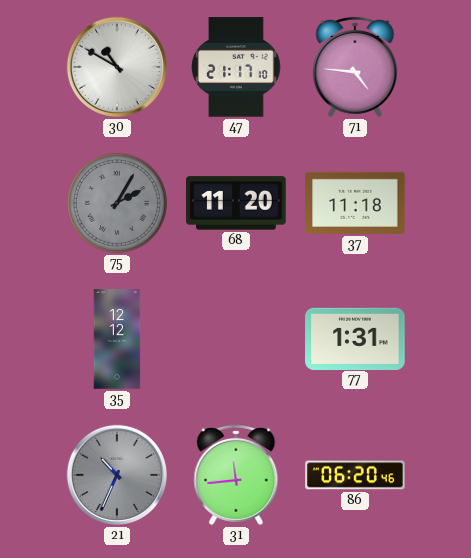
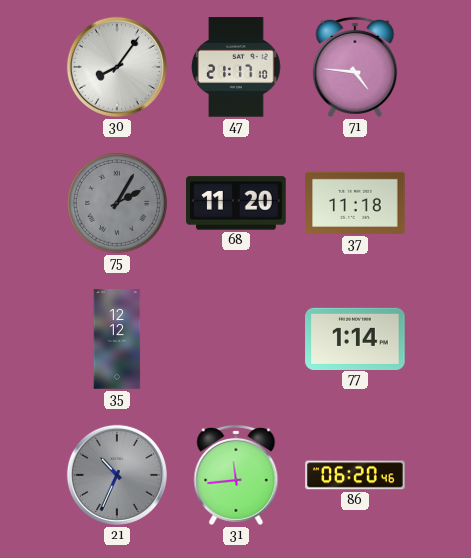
30: 10:50 -> 8:06
77: 1:31 -> 1:14
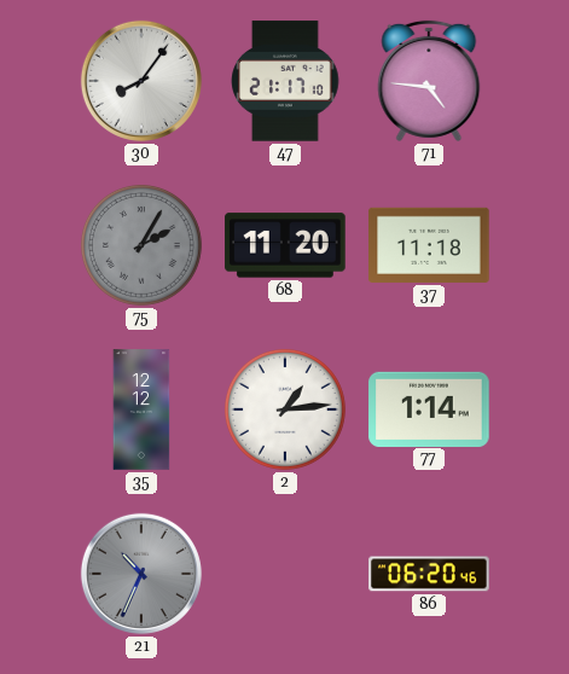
2: none -> 1:14
31: 11:44 -> none
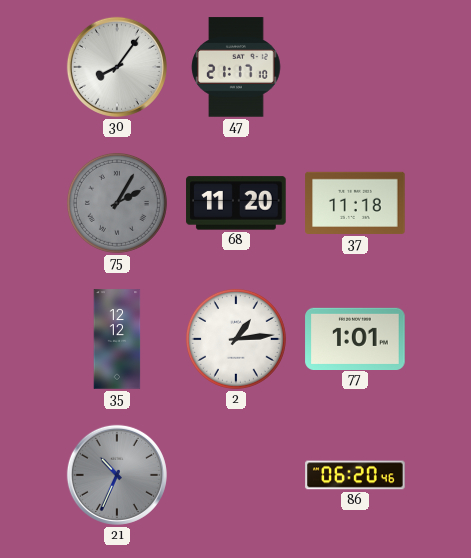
71: 4:46 -> none
77: 1:14 -> 1:01
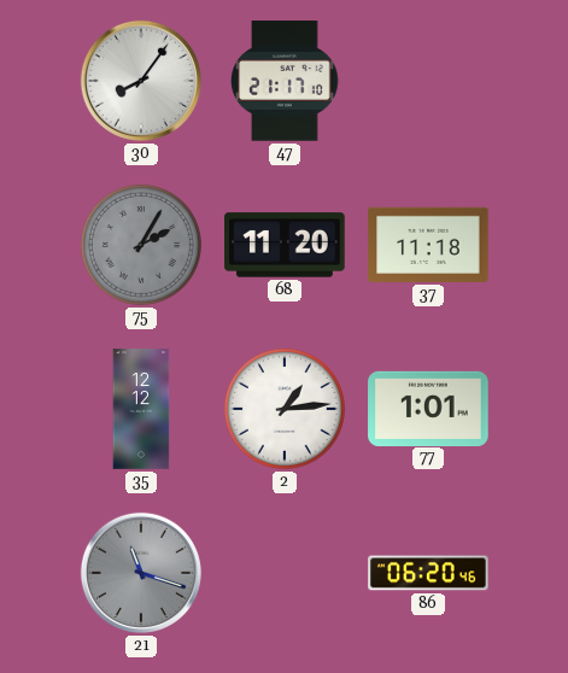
21: 10:34 -> 11:18
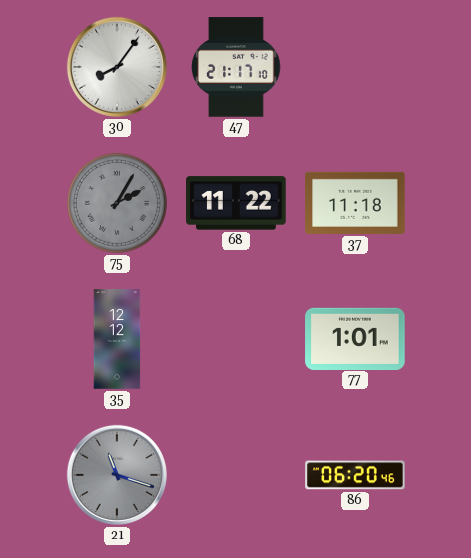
68: 11:20 -> 11:22
2: 1:14 -> none
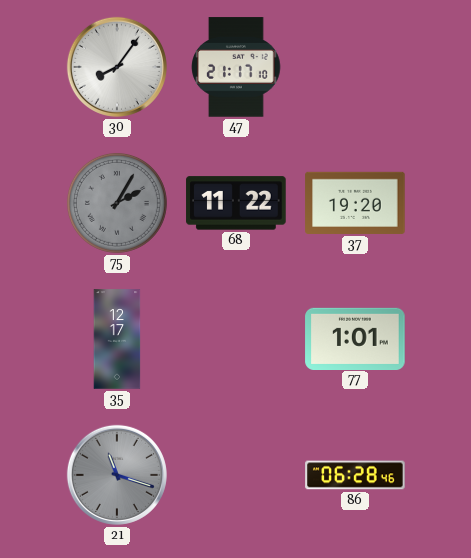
37: 11:18 -> 19:20
35: 12:12 -> 12:17
86: 06:20 -> 06:28
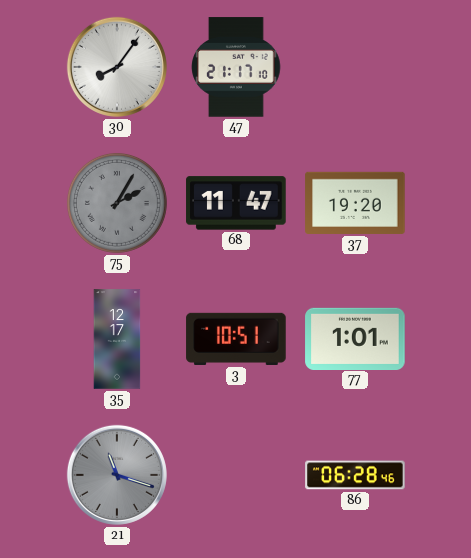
68: 11:22 -> 11:47
3: none -> 10:51
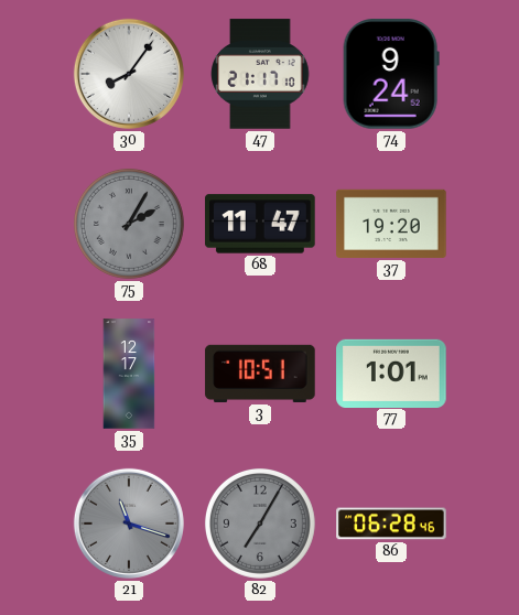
74: none -> 9:24
82: none -> 7:05
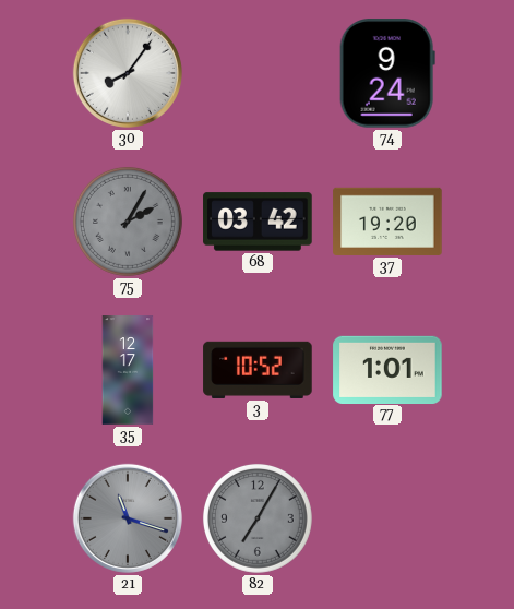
47: 21:17 -> none
68: 11:47 -> 03:42
3: 10:51 -> 10:52
86: 06:28 -> none
